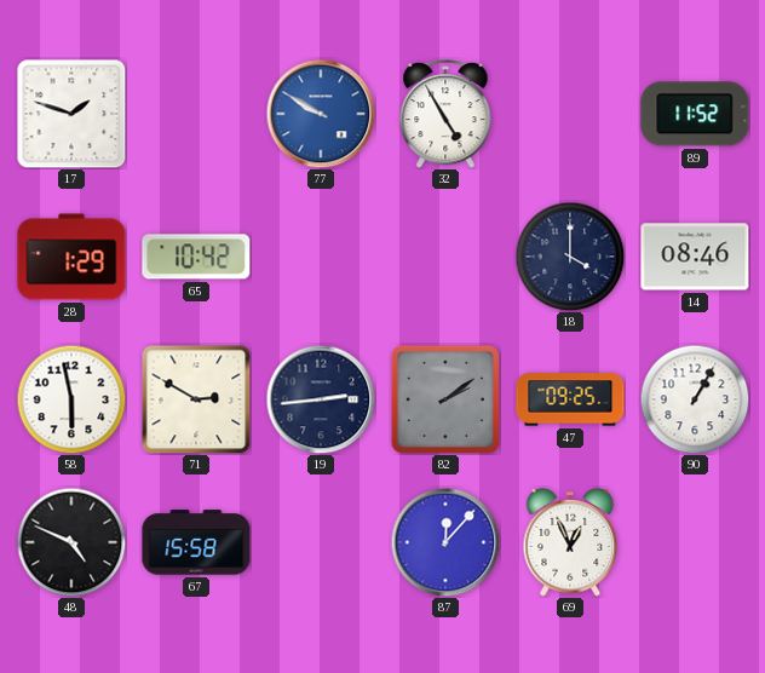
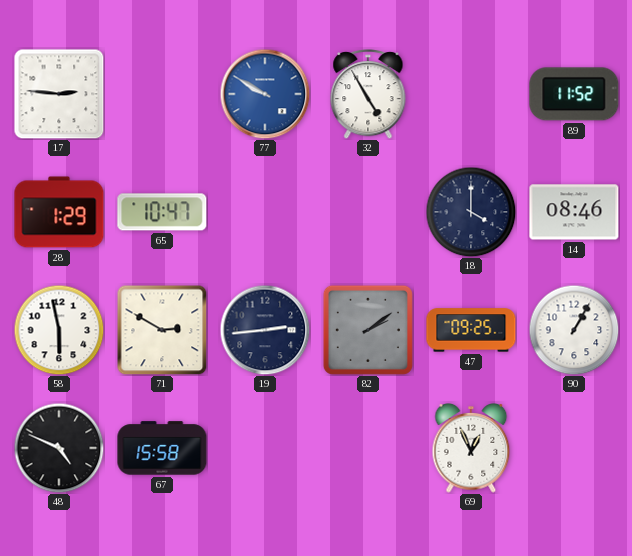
17: 1:48 -> 2:46
65: 10:42 -> 10:47
87: 12:07 -> none
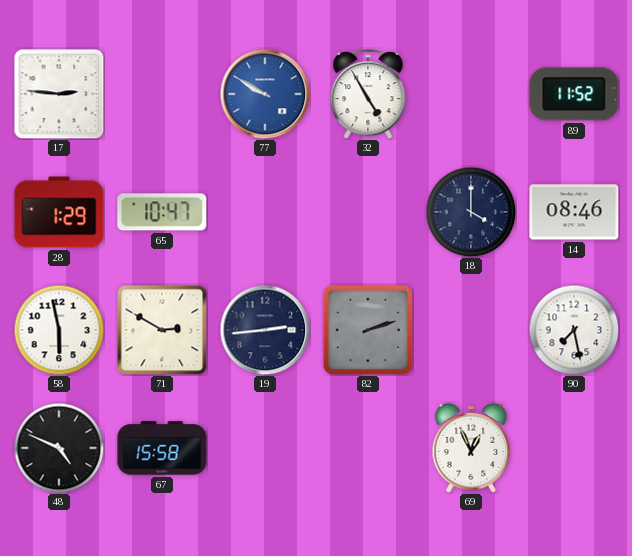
82: 2:09 -> 2:12
47: 09:25 -> none
90: 1:05 -> 7:28
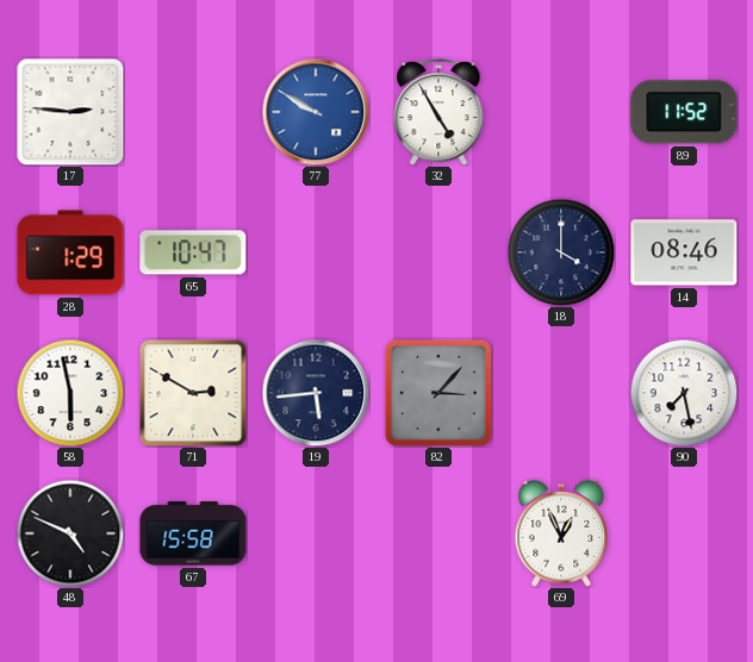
19: 2:44 -> 5:44
82: 2:12 -> 3:07
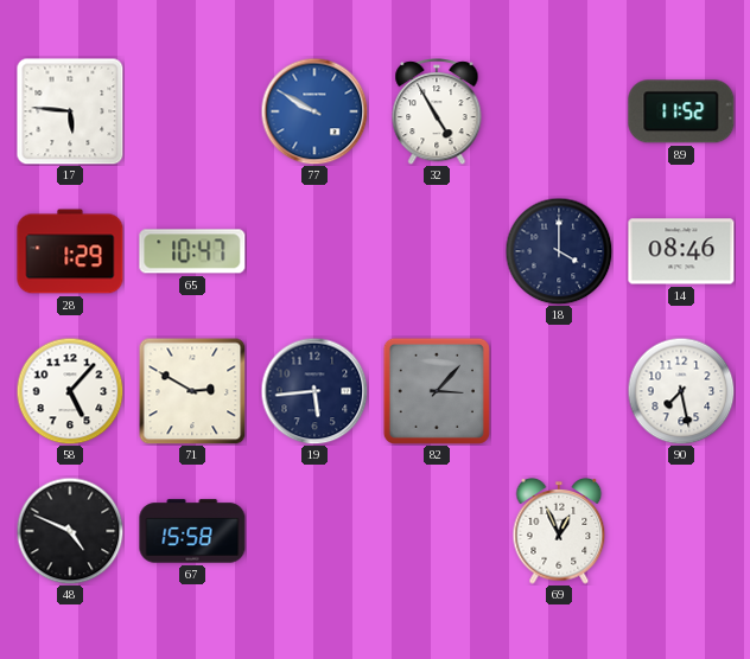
17: 2:46 -> 5:46
58: 5:58 -> 5:07
